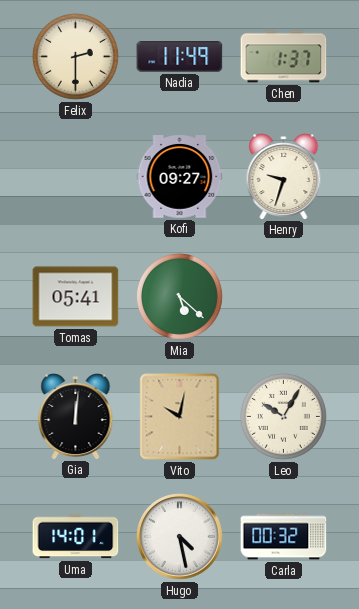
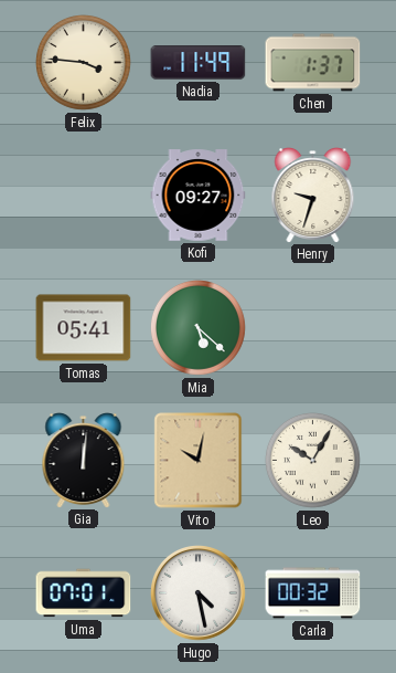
Felix: 2:30 -> 3:46
Uma: 14:01 -> 07:01
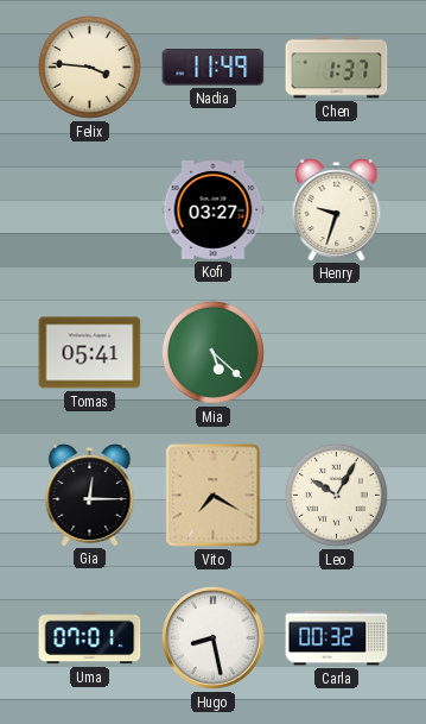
Kofi: 09:27 -> 03:27
Gia: 12:01 -> 12:15
Vito: 10:02 -> 7:20
Hugo: 4:28 -> 8:28
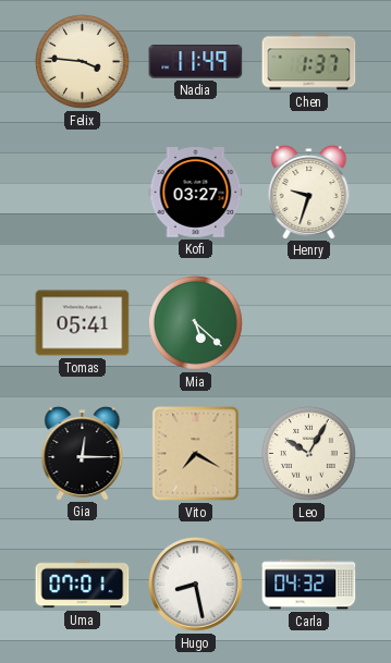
Carla: 00:32 -> 04:32
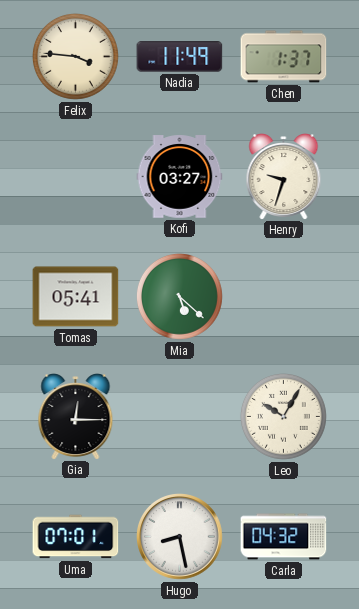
Vito: 7:20 -> none
